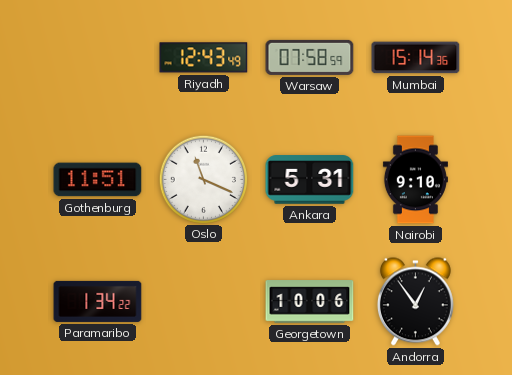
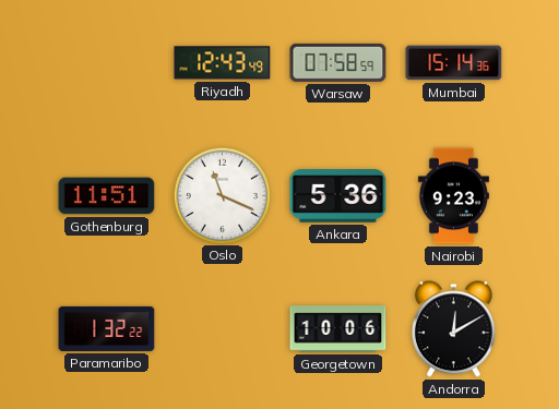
Ankara: 5:31 -> 5:36
Nairobi: 9:10 -> 9:23
Paramaribo: 1:34 -> 1:32
Andorra: 12:54 -> 12:10
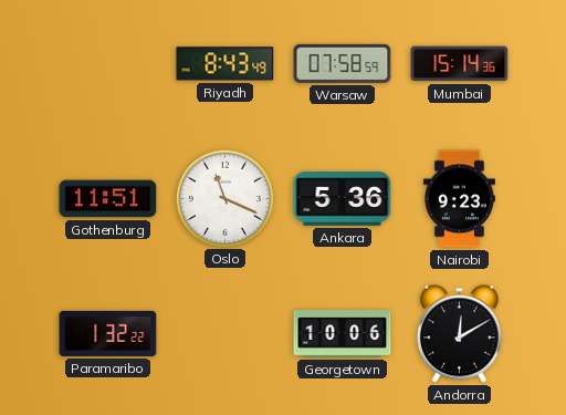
Riyadh: 12:43 -> 8:43
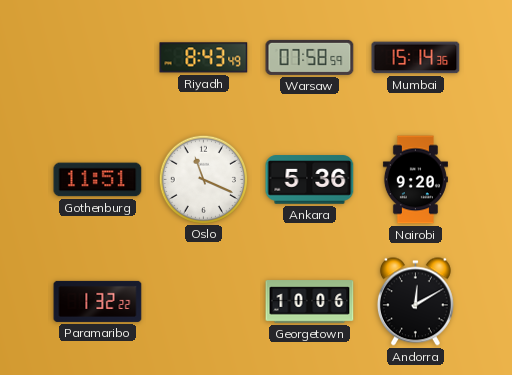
Nairobi: 9:23 -> 9:20
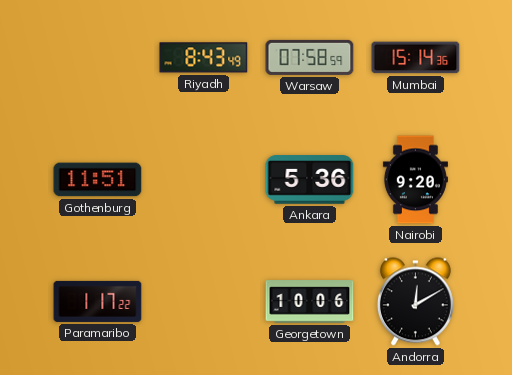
Oslo: 11:19 -> none
Paramaribo: 1:32 -> 1:17
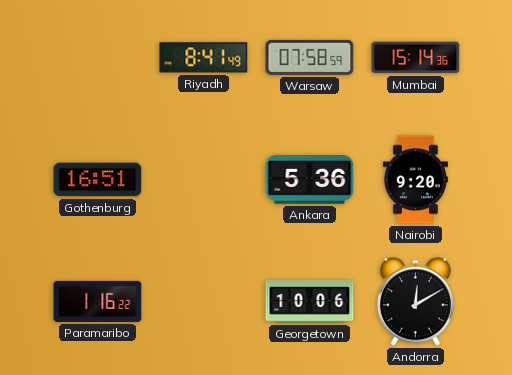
Riyadh: 8:43 -> 8:41
Gothenburg: 11:51 -> 16:51
Paramaribo: 1:17 -> 1:16
